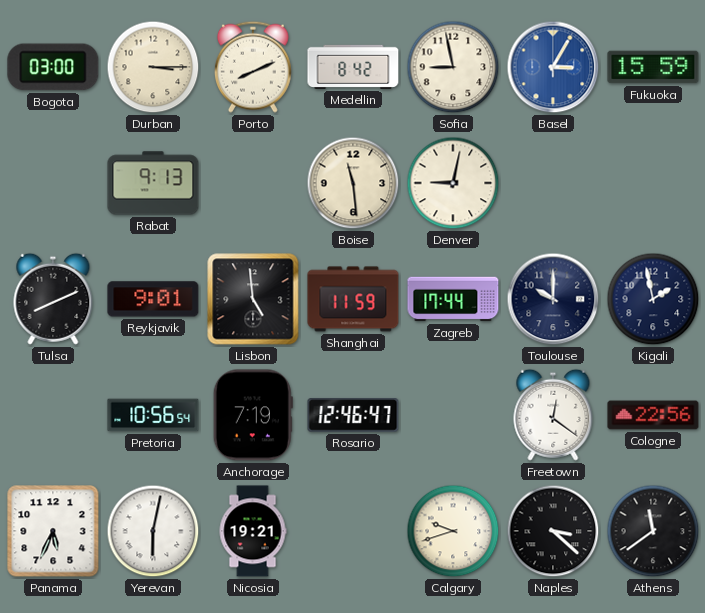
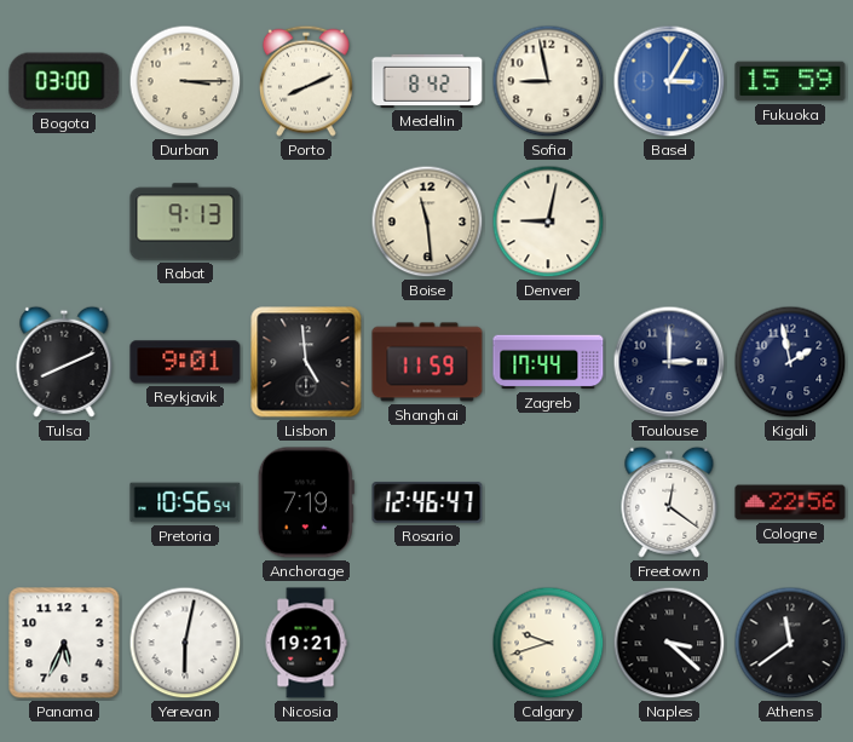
Toulouse: 10:00 -> 3:00
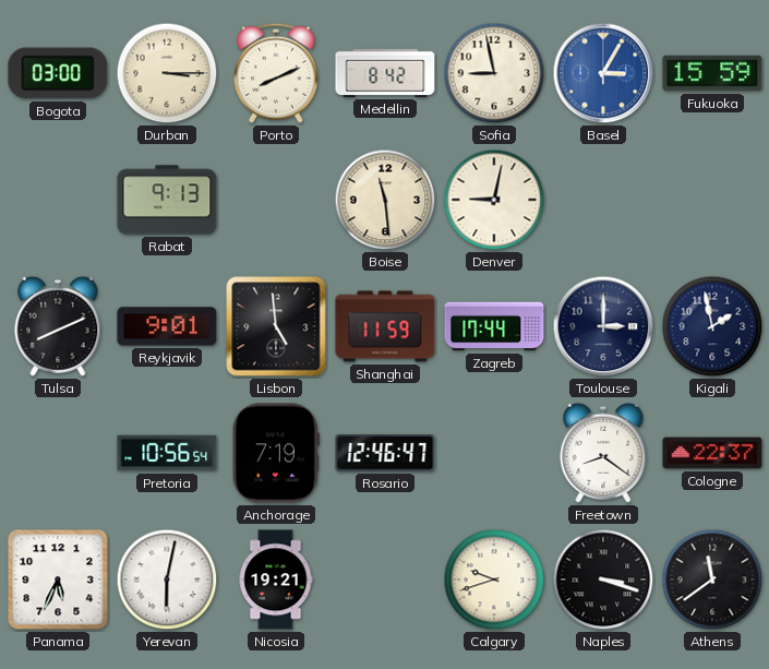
Freetown: 12:21 -> 8:21
Cologne: 22:56 -> 22:37
Naples: 3:22 -> 3:18
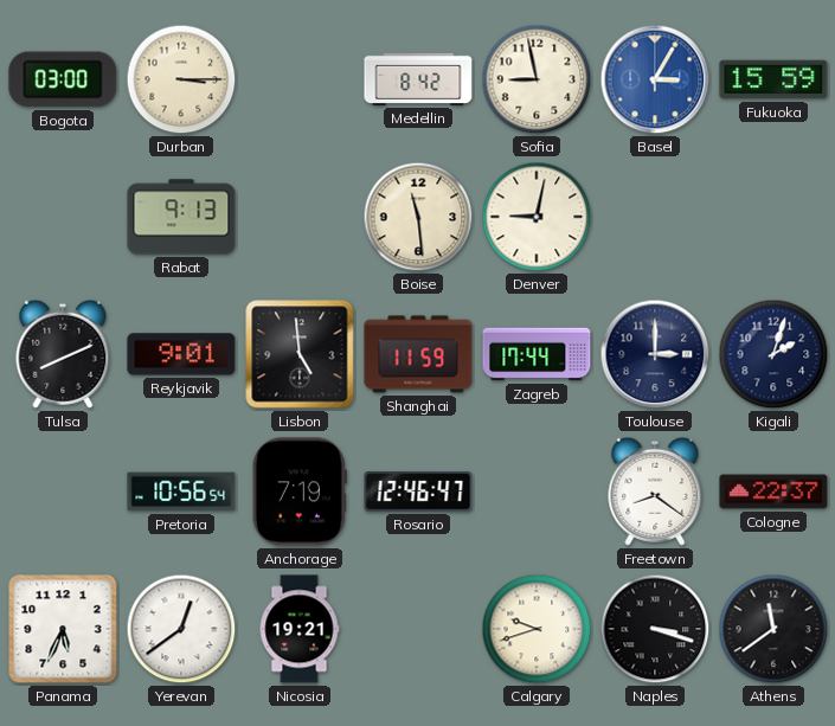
Porto: 8:11 -> none
Kigali: 1:58 -> 2:03
Yerevan: 6:02 -> 12:39
